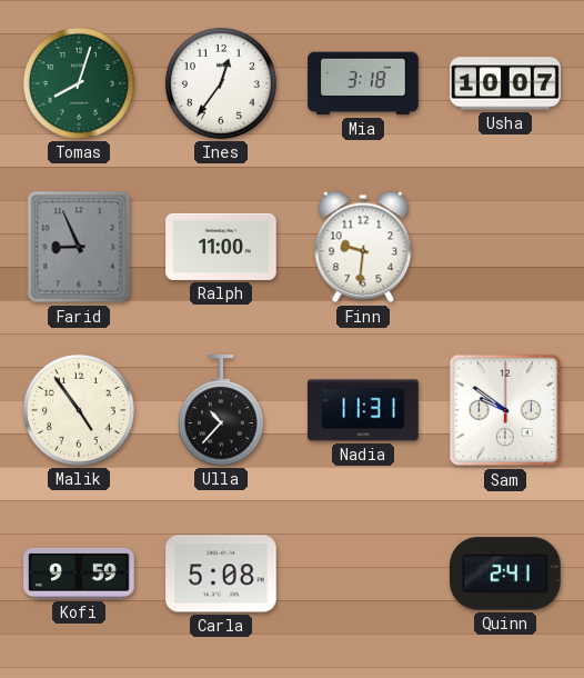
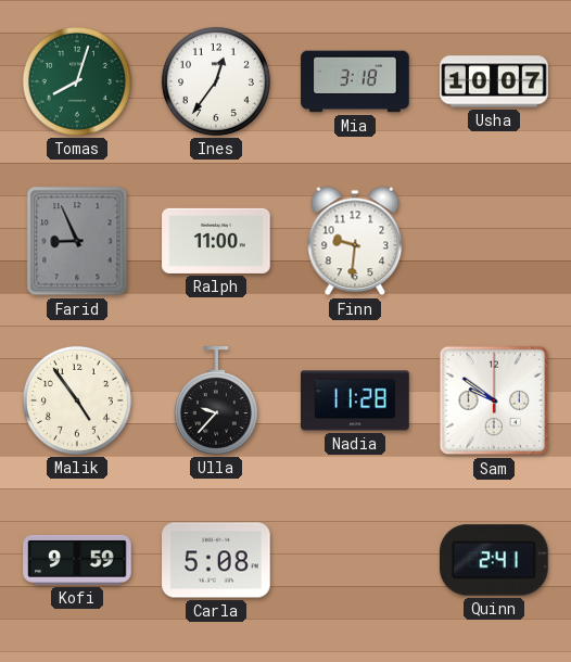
Ulla: 10:37 -> 9:37
Nadia: 11:31 -> 11:28
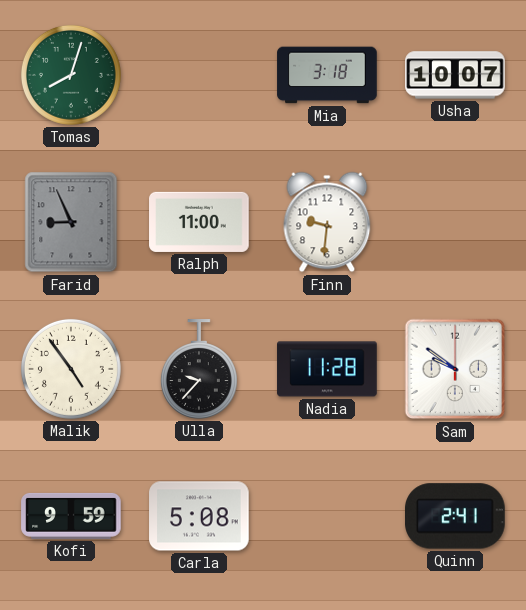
Ines: 12:36 -> none
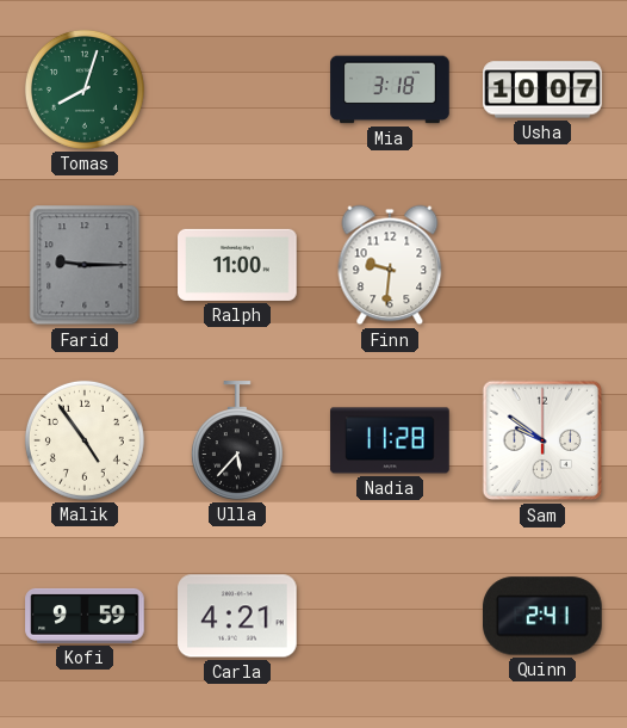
Farid: 8:56 -> 9:15
Ulla: 9:37 -> 5:37
Carla: 5:08 -> 4:21
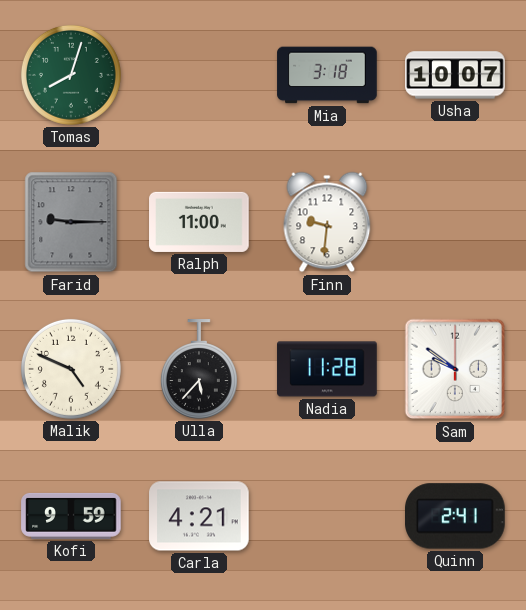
Malik: 4:54 -> 4:49
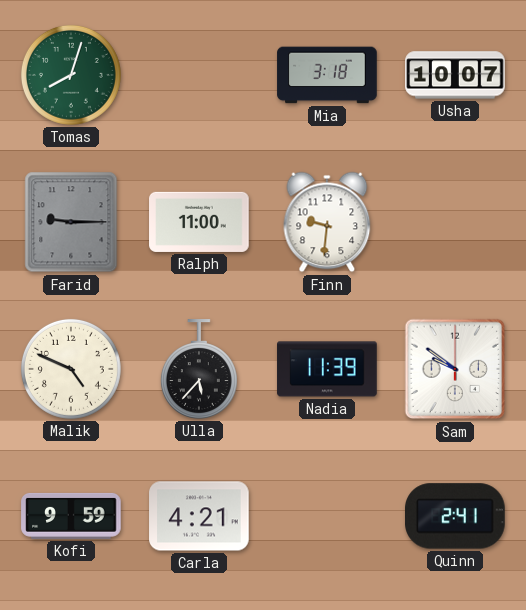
Nadia: 11:28 -> 11:39
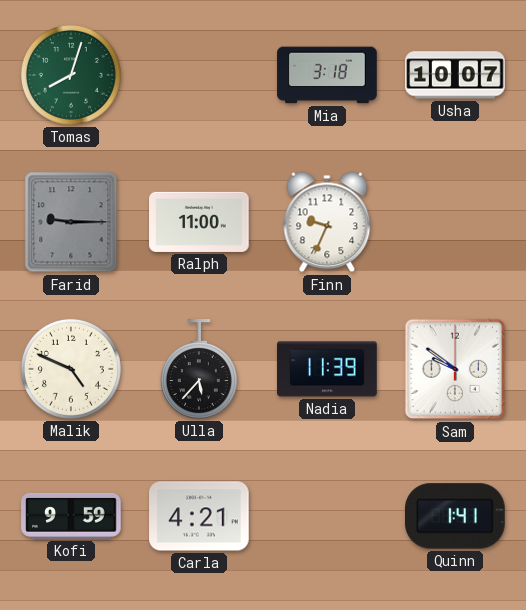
Finn: 9:31 -> 9:34
Quinn: 2:41 -> 1:41
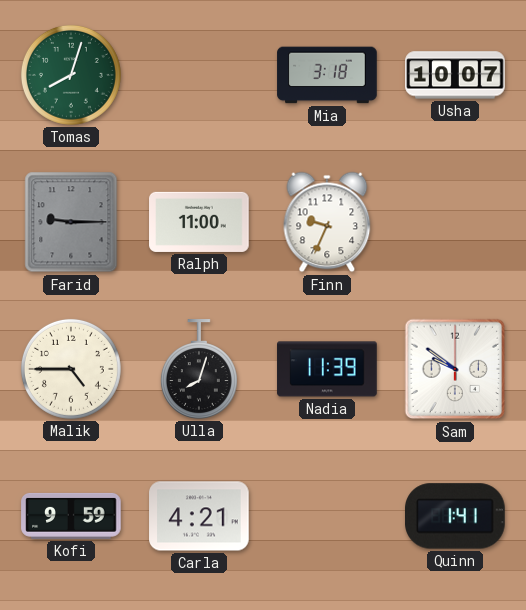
Malik: 4:49 -> 4:45
Ulla: 5:37 -> 8:03
